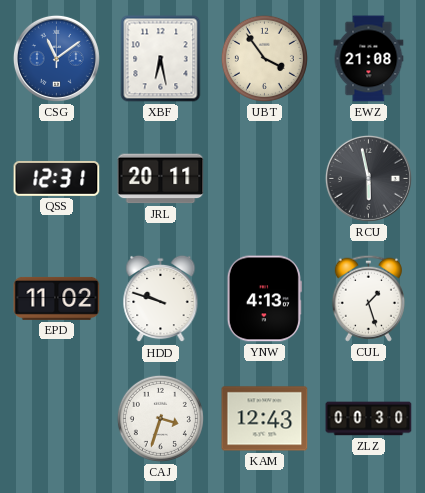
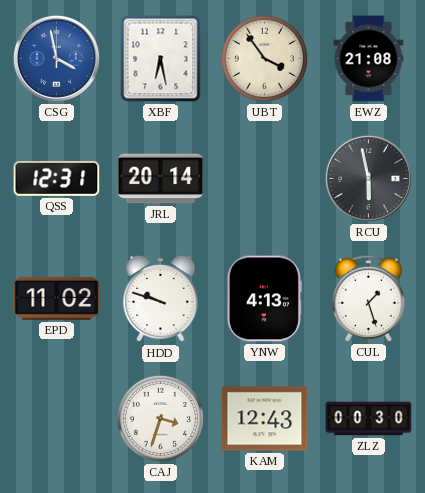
CSG: 11:09 -> 3:58
JRL: 20:11 -> 20:14
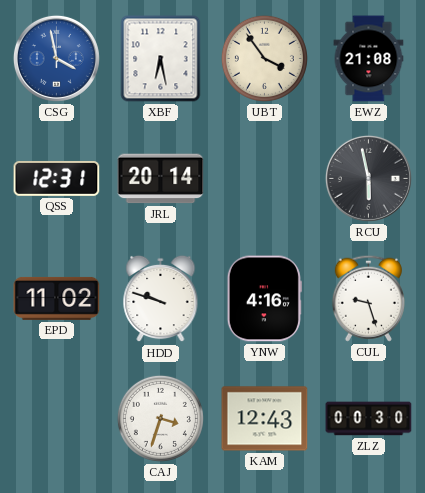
YNW: 4:13 -> 4:16
CUL: 1:27 -> 9:27
